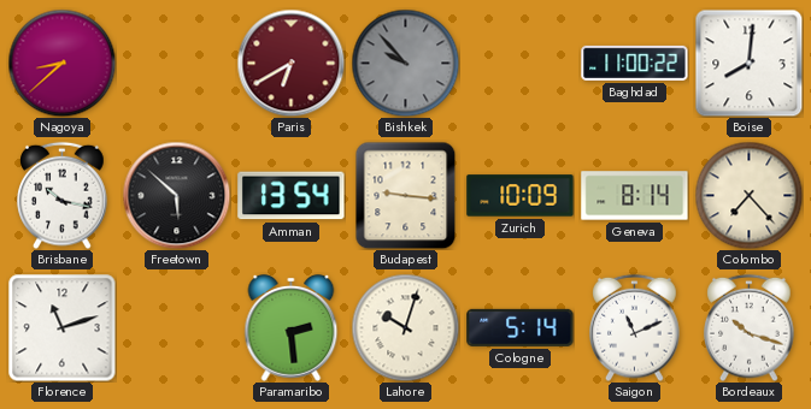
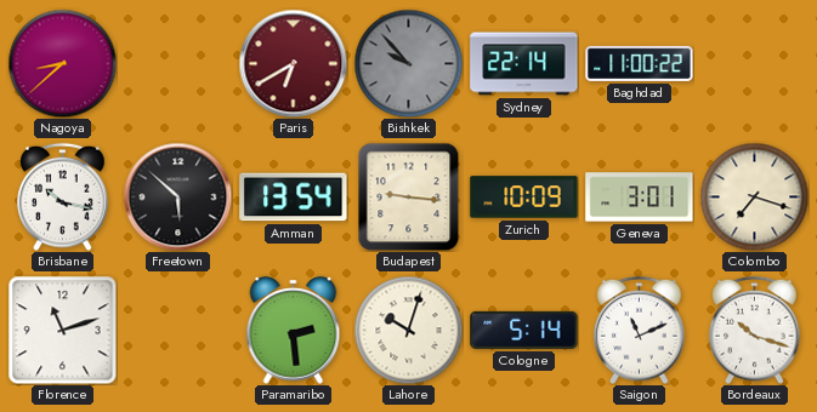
Sydney: none -> 22:14
Boise: 8:01 -> none
Geneva: 8:14 -> 3:01
Colombo: 7:23 -> 7:18
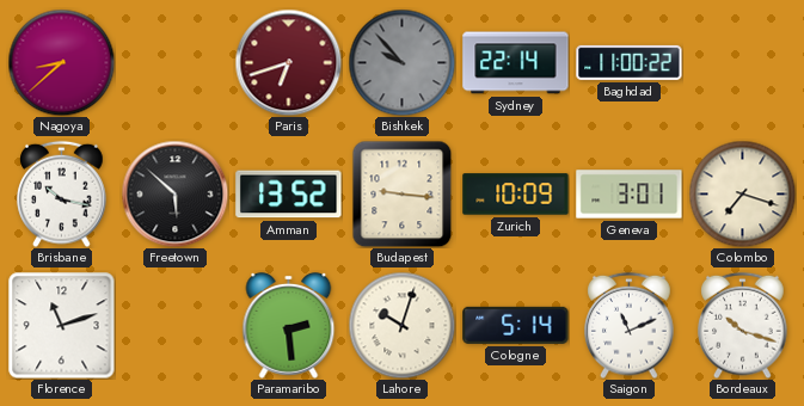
Paris: 6:40 -> 6:42
Amman: 13:54 -> 13:52
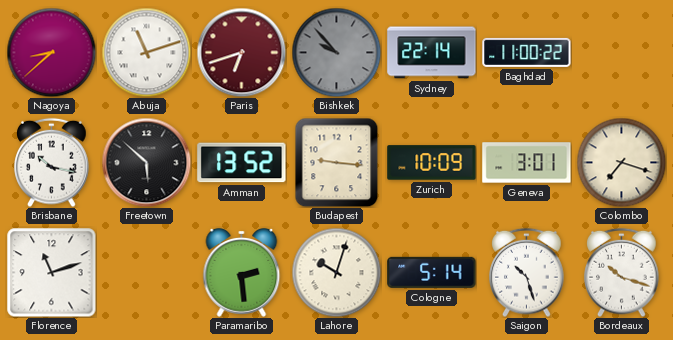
Abuja: none -> 11:12
Saigon: 11:11 -> 10:27
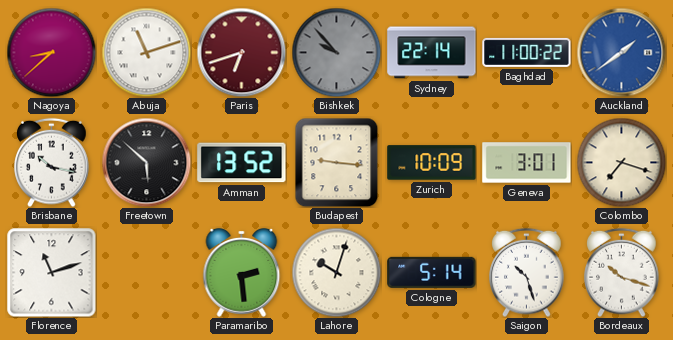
Auckland: none -> 1:39
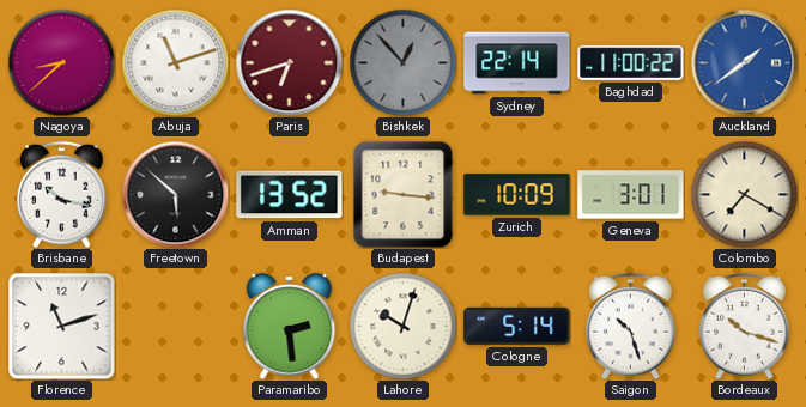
Bishkek: 9:53 -> 12:53
Colombo: 7:18 -> 7:20
